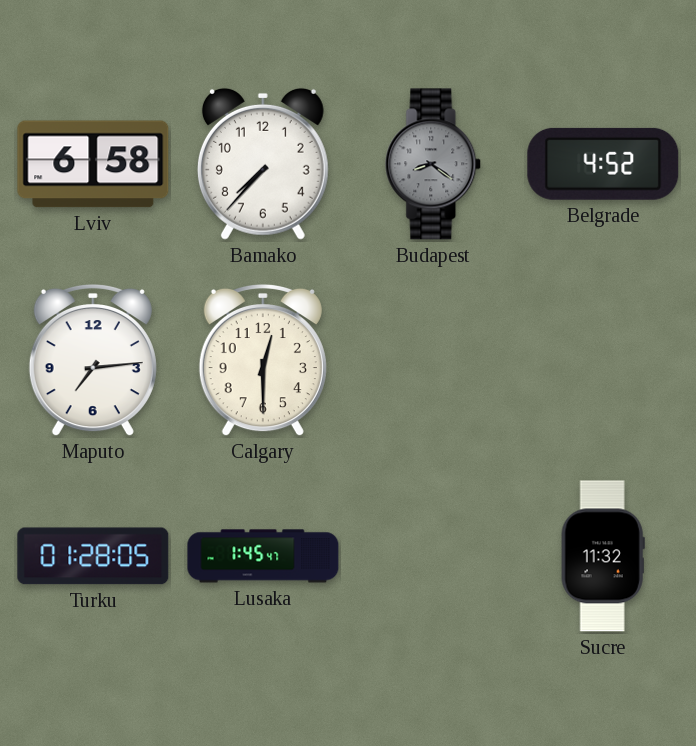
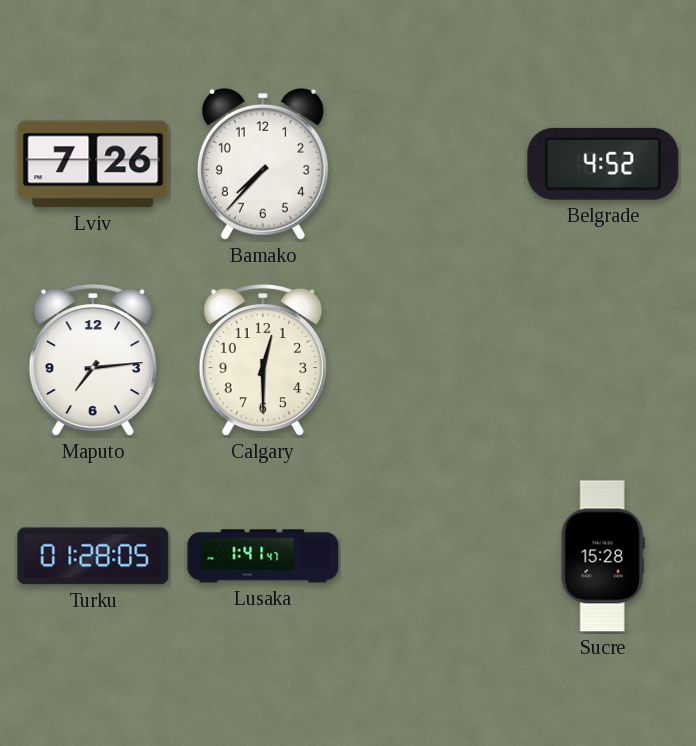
Lviv: 6:58 -> 7:26
Budapest: 8:21 -> none
Lusaka: 1:45 -> 1:41
Sucre: 11:32 -> 15:28
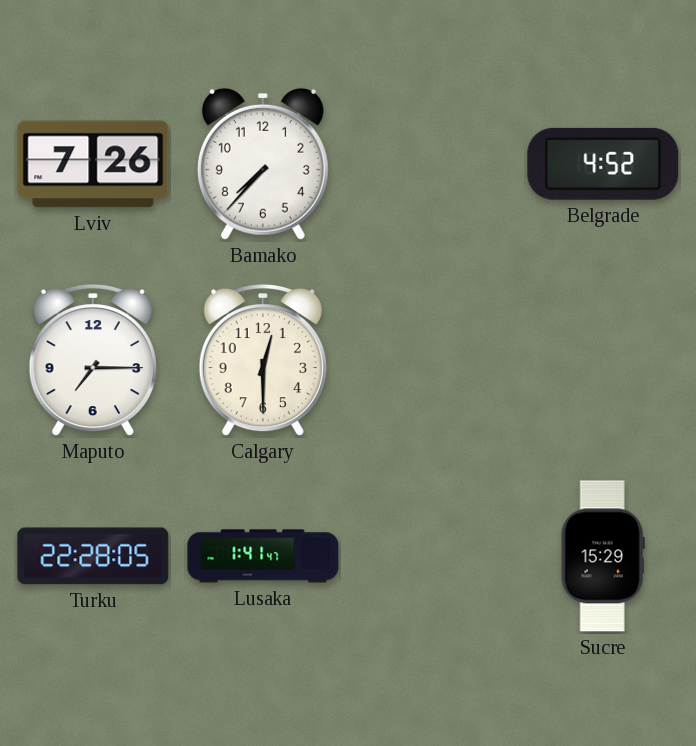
Maputo: 7:14 -> 7:15
Turku: 01:28 -> 22:28
Sucre: 15:28 -> 15:29
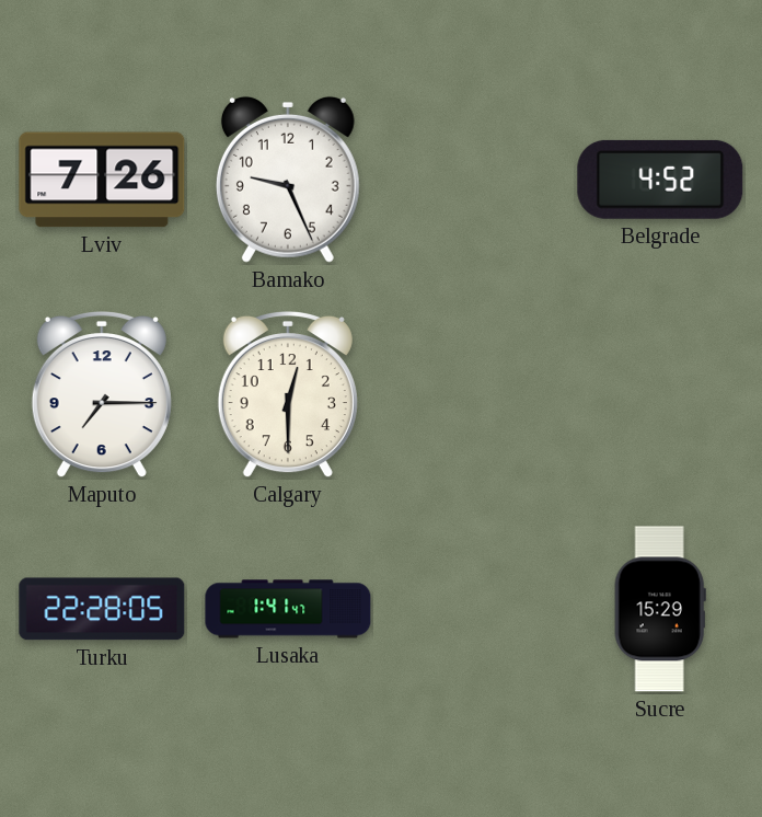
Bamako: 7:37 -> 9:26
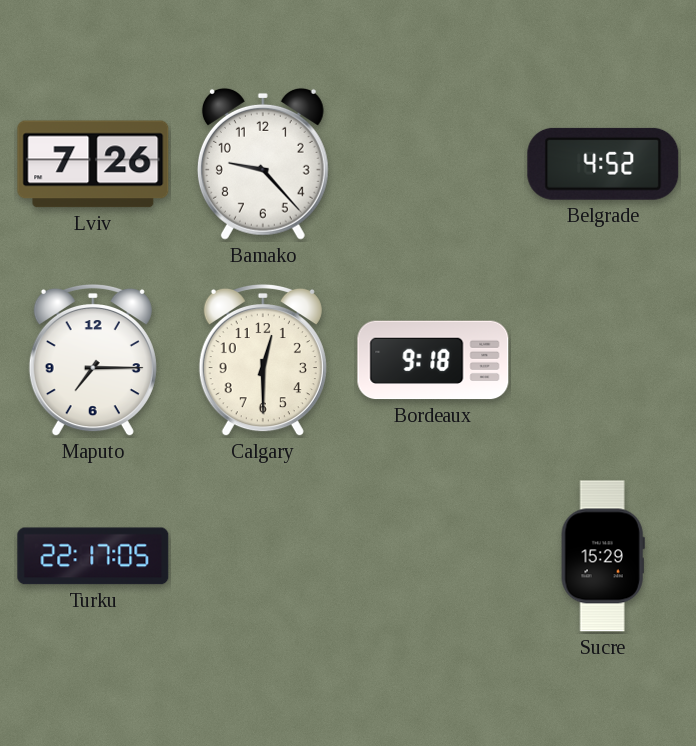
Bamako: 9:26 -> 9:23
Bordeaux: none -> 9:18
Turku: 22:28 -> 22:17
Lusaka: 1:41 -> none
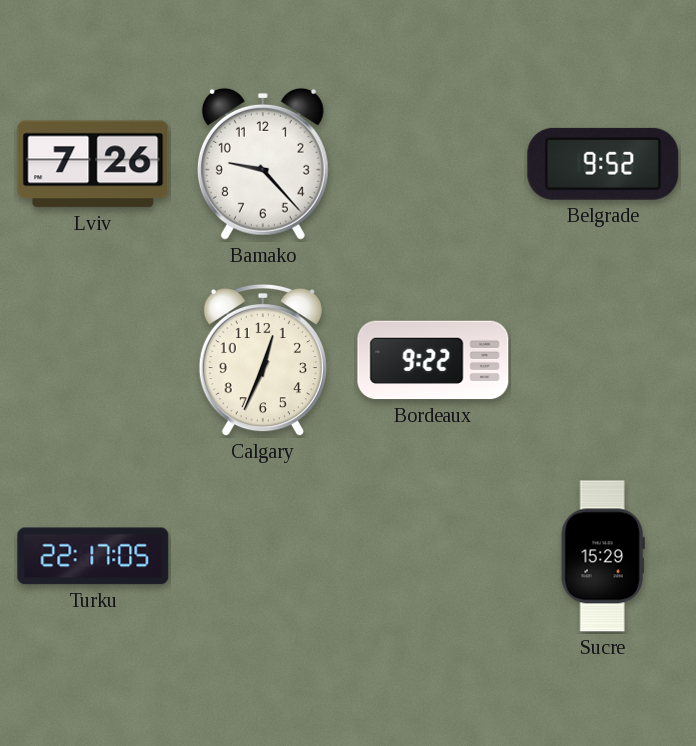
Belgrade: 4:52 -> 9:52
Maputo: 7:15 -> none
Calgary: 12:30 -> 12:34
Bordeaux: 9:18 -> 9:22
